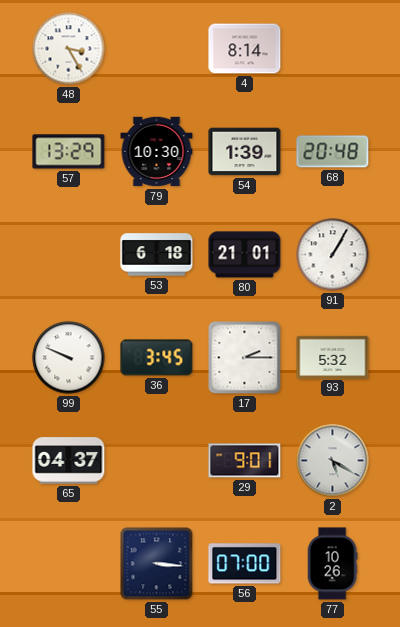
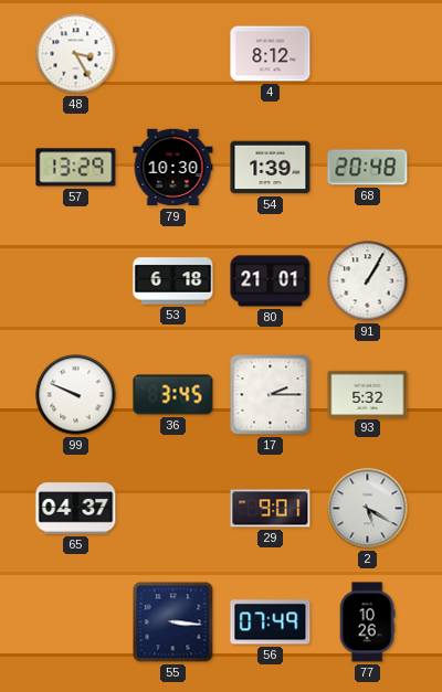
4: 8:14 -> 8:12
56: 07:00 -> 07:49
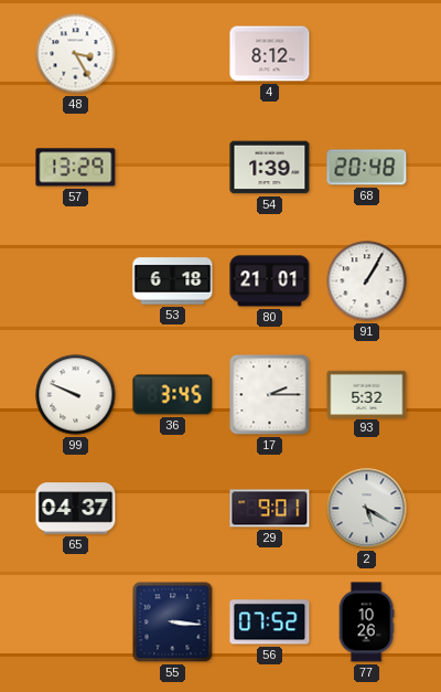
79: 10:30 -> none
56: 07:49 -> 07:52
